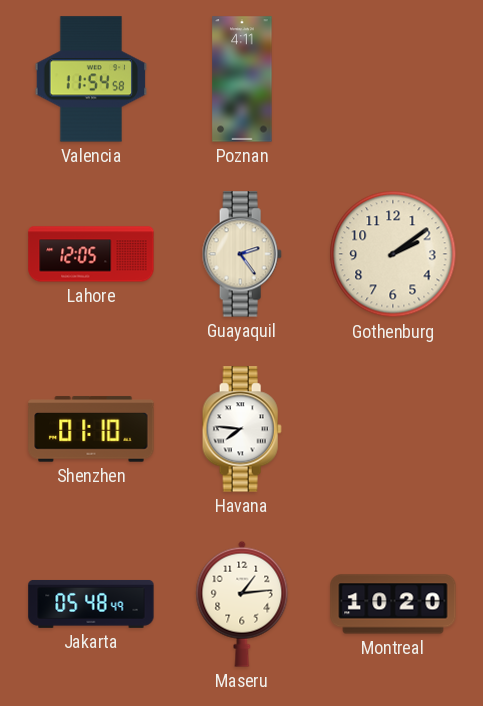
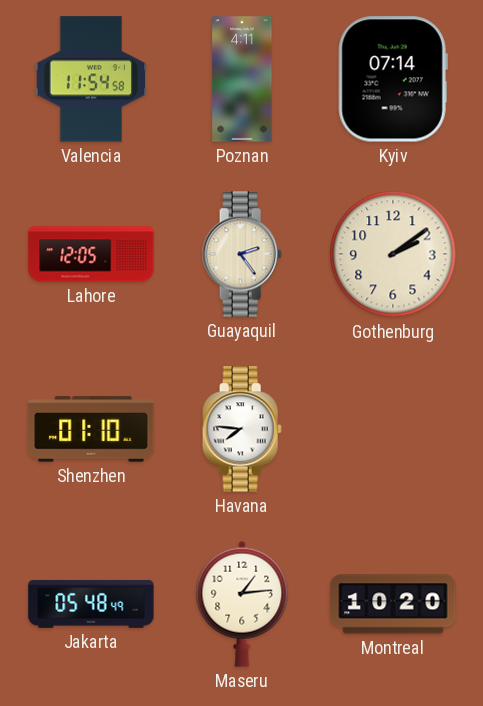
Kyiv: none -> 07:14
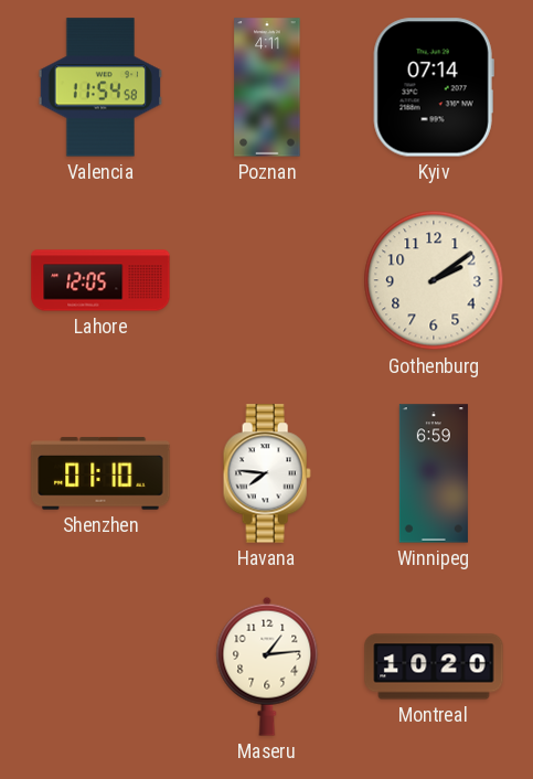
Guayaquil: 2:24 -> none
Winnipeg: none -> 6:59
Jakarta: 05:48 -> none
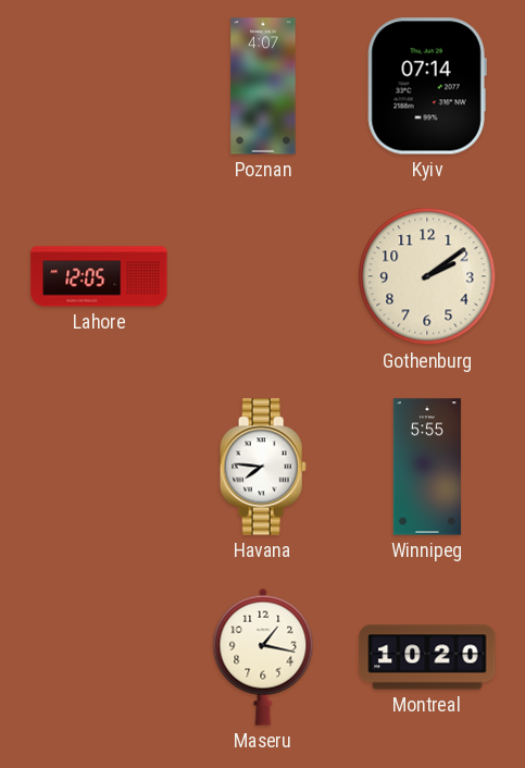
Valencia: 11:54 -> none
Poznan: 4:11 -> 4:07
Shenzhen: 01:10 -> none
Winnipeg: 6:59 -> 5:55
Maseru: 1:14 -> 1:17
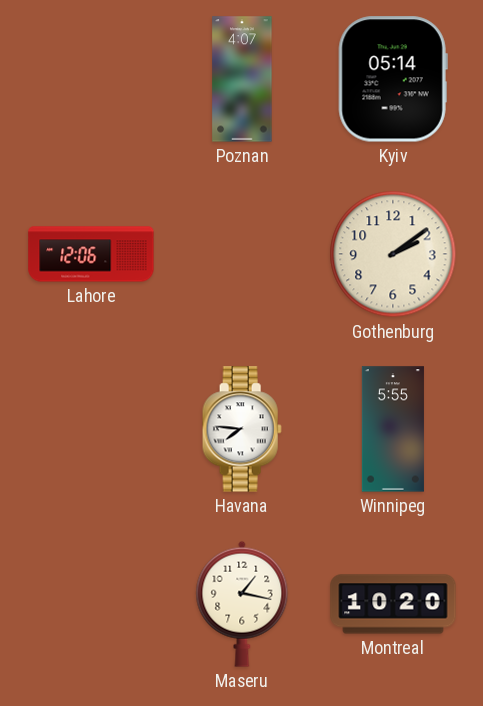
Kyiv: 07:14 -> 05:14
Lahore: 12:05 -> 12:06
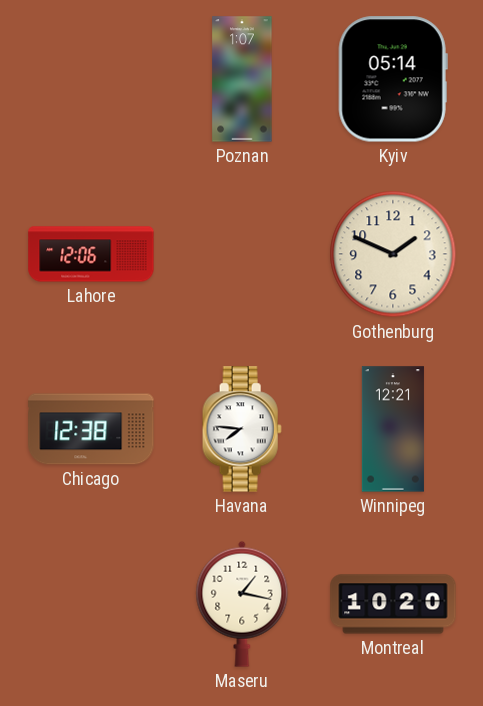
Poznan: 4:07 -> 1:07
Gothenburg: 2:09 -> 1:49
Chicago: none -> 12:38
Winnipeg: 5:55 -> 12:21
